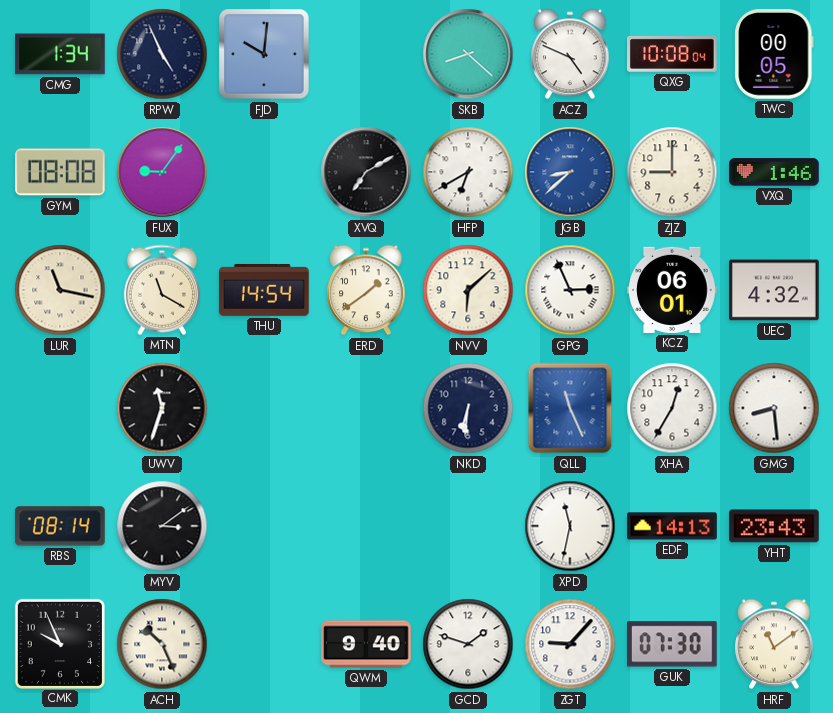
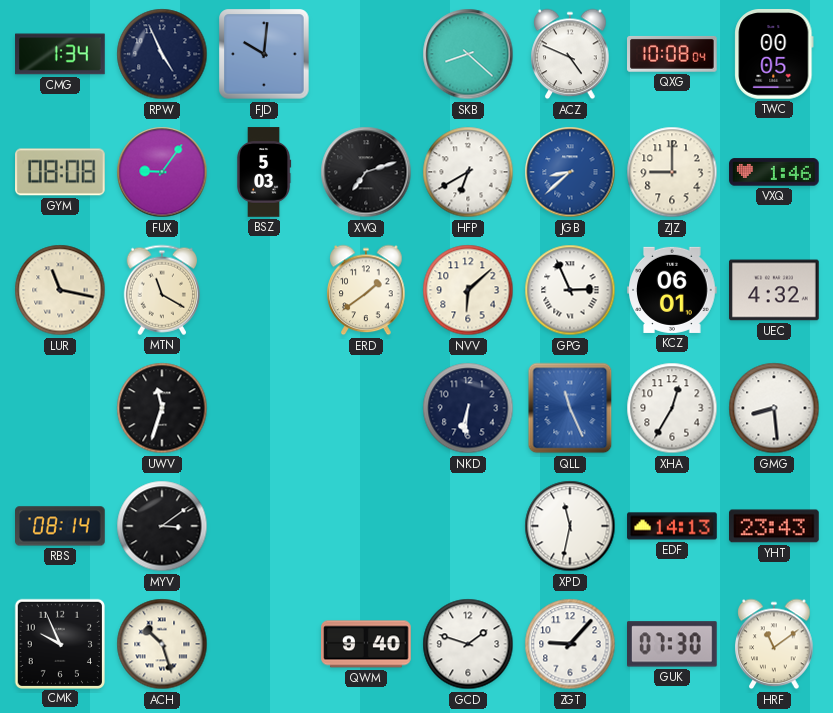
BSZ: none -> 5:03
XVQ: 7:10 -> 7:12
THU: 14:54 -> none
ACH: 10:26 -> 10:27
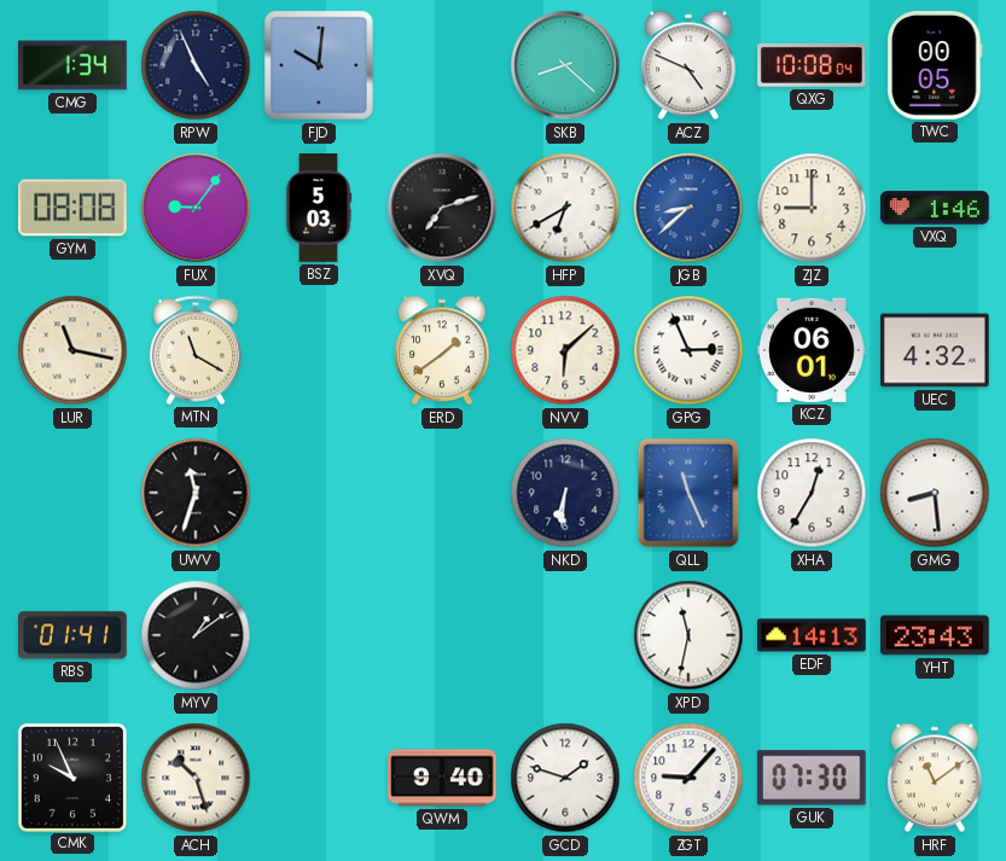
RBS: 08:14 -> 01:41
MYV: 3:09 -> 1:09
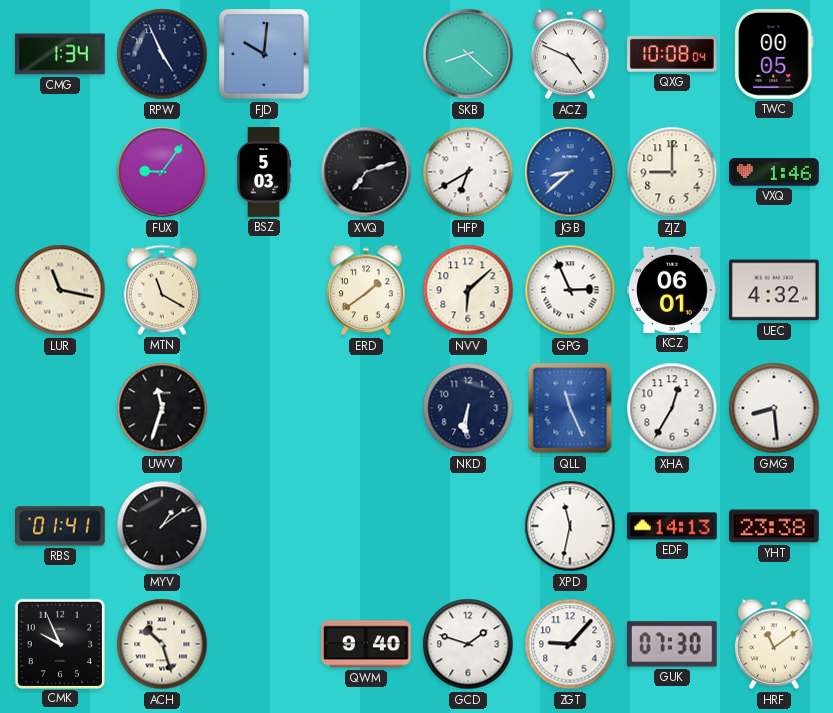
GYM: 08:08 -> none
YHT: 23:43 -> 23:38
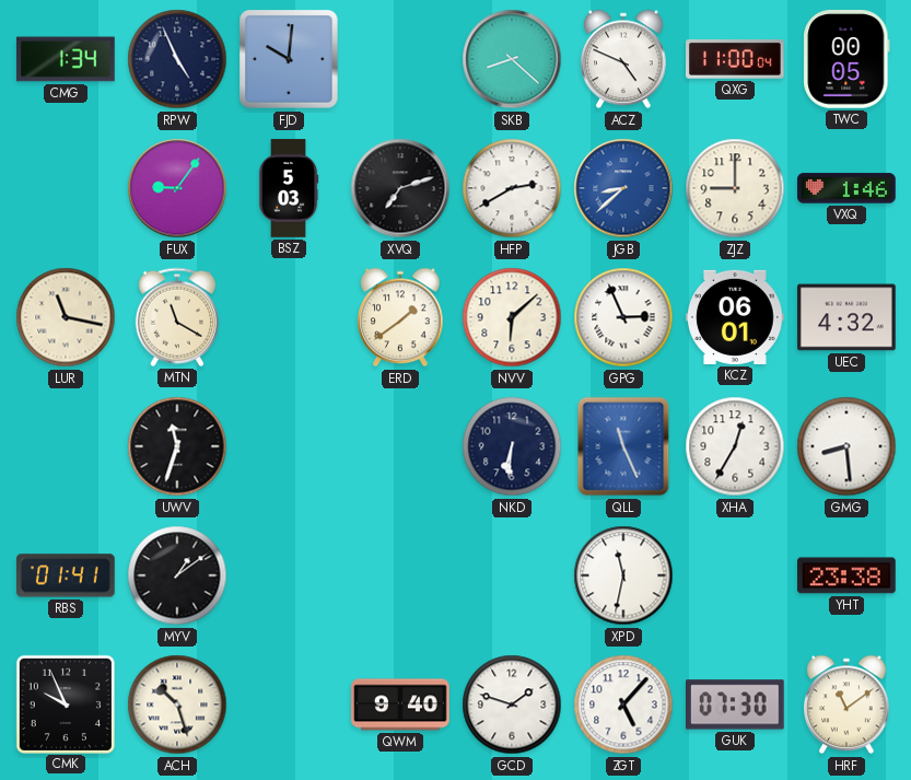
QXG: 10:08 -> 11:00
HFP: 6:40 -> 2:40
EDF: 14:13 -> none
ZGT: 9:07 -> 5:07
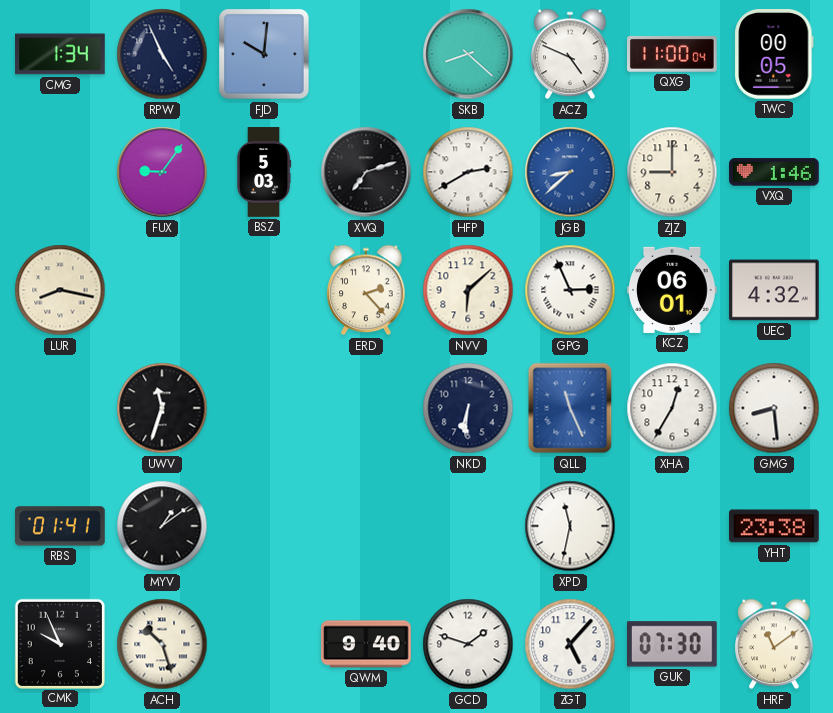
LUR: 11:17 -> 8:17
MTN: 11:20 -> none
ERD: 1:39 -> 2:23
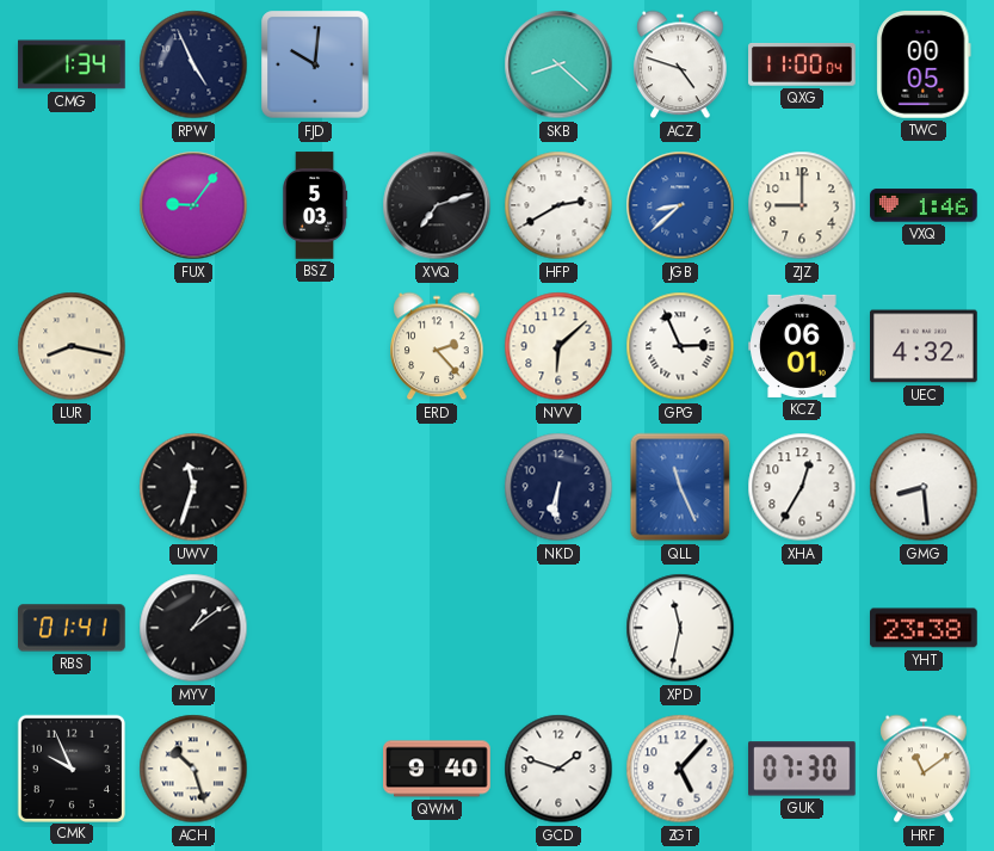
ACZ: 4:49 -> 4:48
